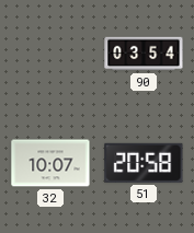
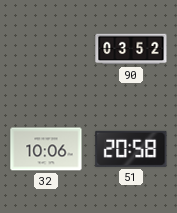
90: 03:54 -> 03:52
32: 10:07 -> 10:06
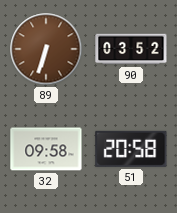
89: none -> 6:33
32: 10:06 -> 09:58
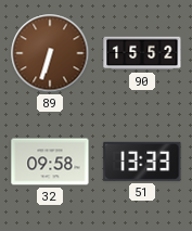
90: 03:52 -> 15:52
51: 20:58 -> 13:33
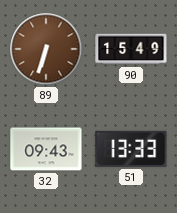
90: 15:52 -> 15:49
32: 09:58 -> 09:43
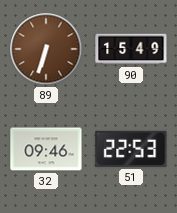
32: 09:43 -> 09:46
51: 13:33 -> 22:53
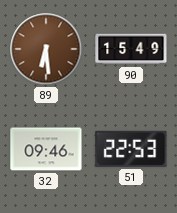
89: 6:33 -> 6:29
